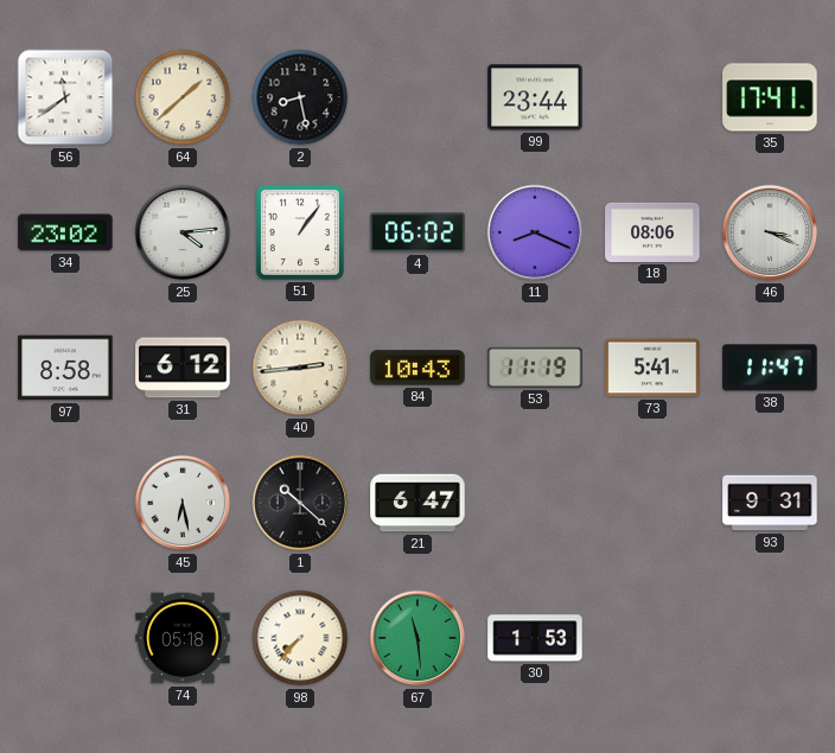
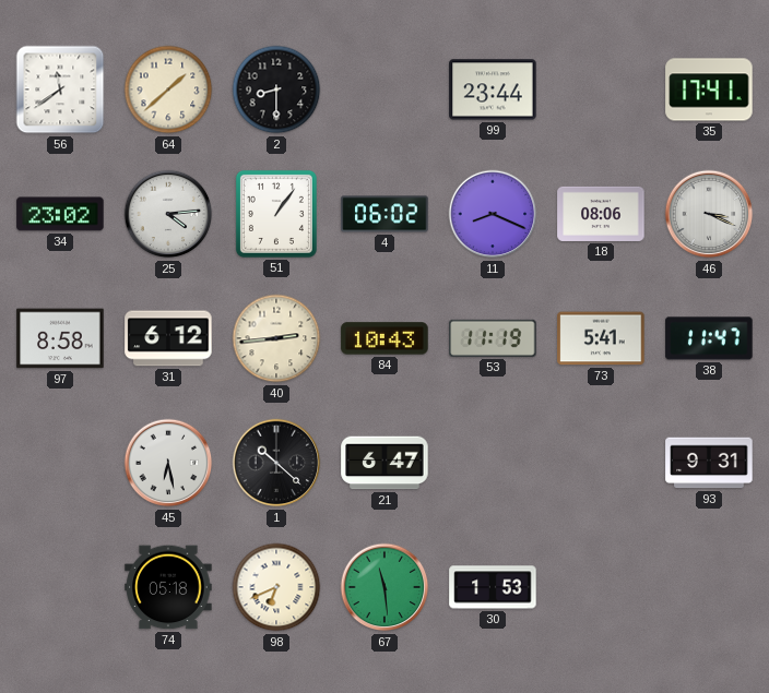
2: 8:28 -> 8:30
98: 7:37 -> 6:41
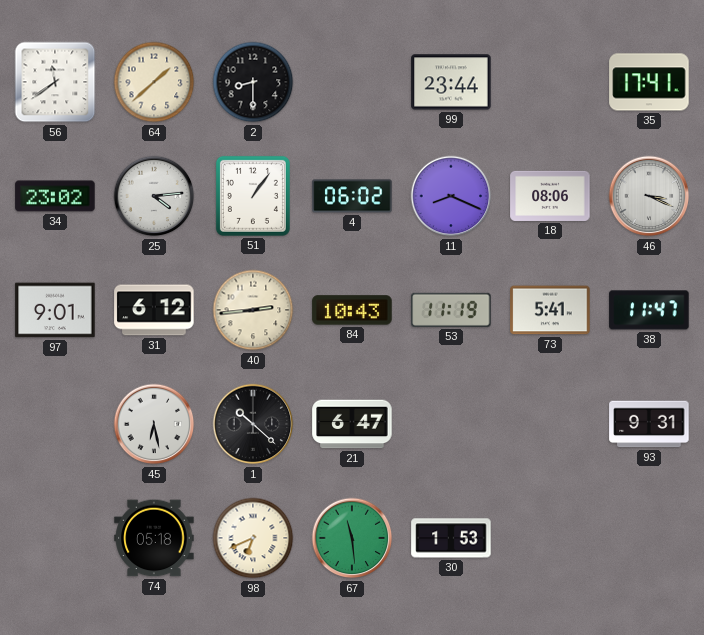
97: 8:58 -> 9:01
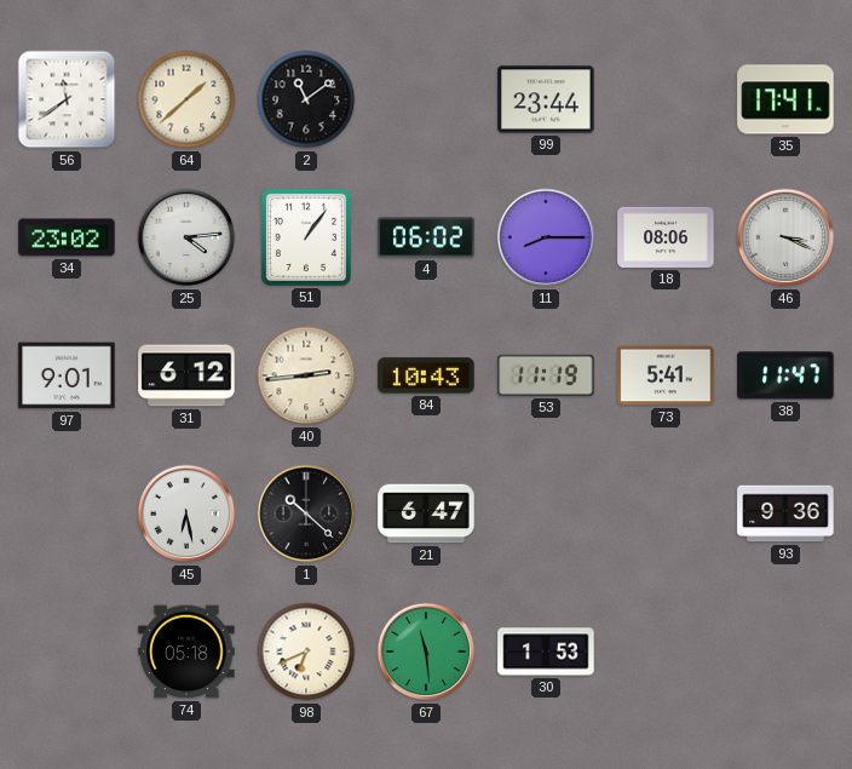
2: 8:30 -> 11:09
11: 8:19 -> 8:15
93: 9:31 -> 9:36
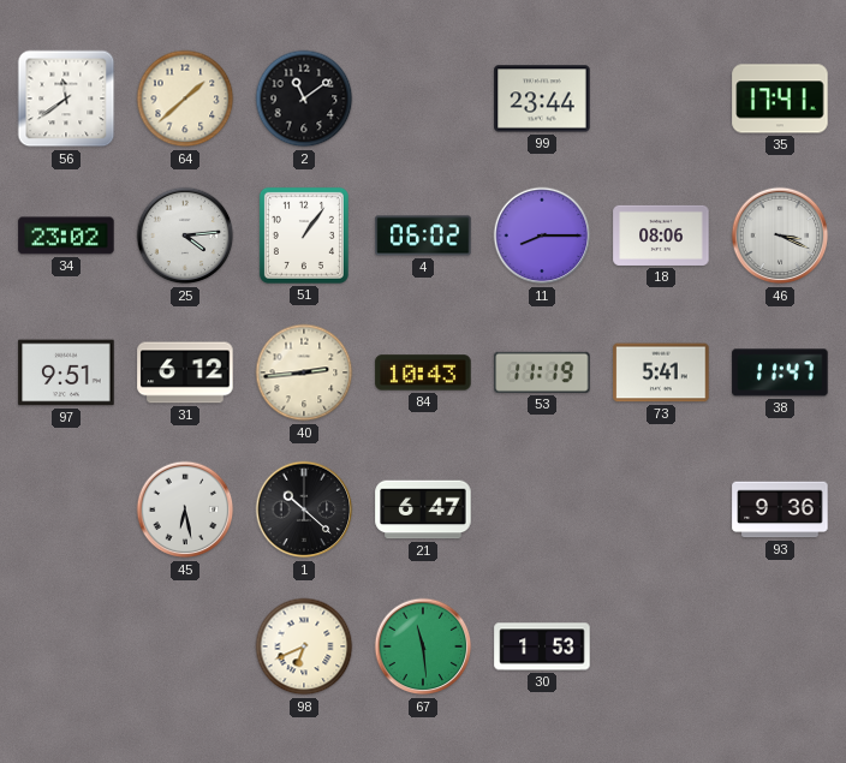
97: 9:01 -> 9:51
74: 05:18 -> none
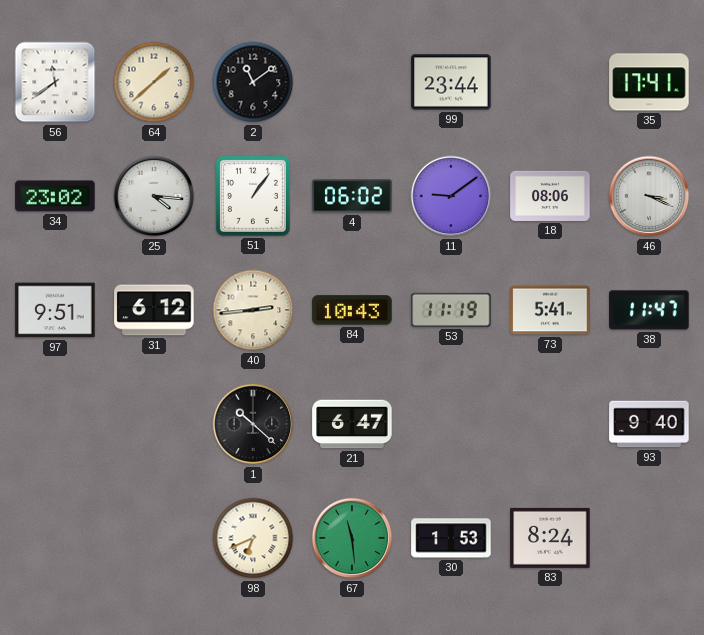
25: 4:14 -> 4:16
11: 8:15 -> 9:09
45: 6:28 -> none
93: 9:36 -> 9:40
83: none -> 8:24
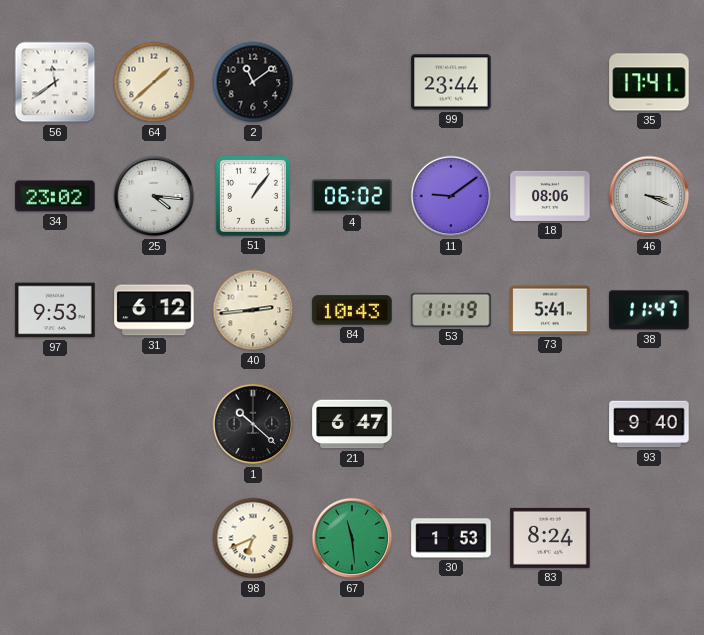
97: 9:51 -> 9:53
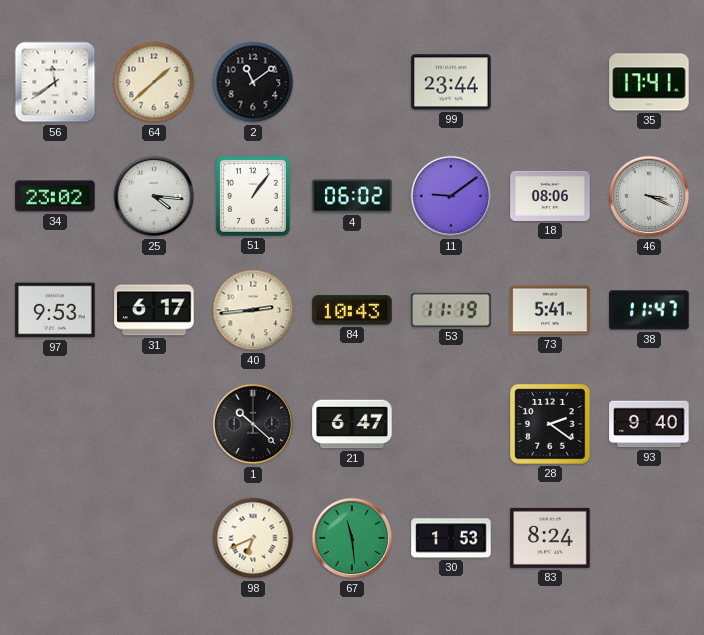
31: 6:12 -> 6:17
28: none -> 2:21
